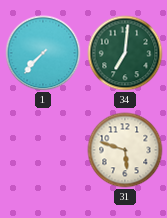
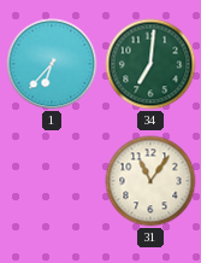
1: 7:37 -> 6:37
31: 5:48 -> 11:06
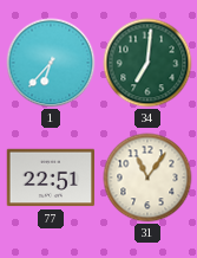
77: none -> 22:51
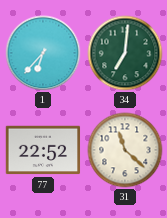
77: 22:51 -> 22:52
31: 11:06 -> 11:22
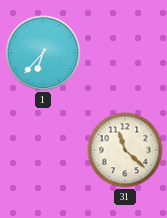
34: 7:01 -> none
77: 22:52 -> none
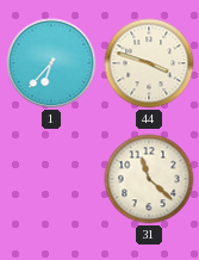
44: none -> 3:48
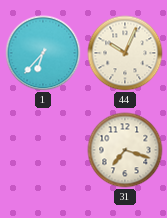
44: 3:48 -> 10:04
31: 11:22 -> 7:18
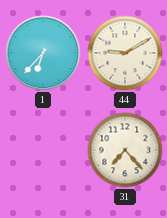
44: 10:04 -> 9:10
31: 7:18 -> 7:23
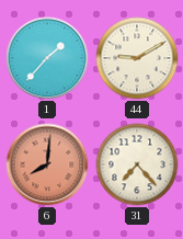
1: 6:37 -> 1:37
6: none -> 8:01
